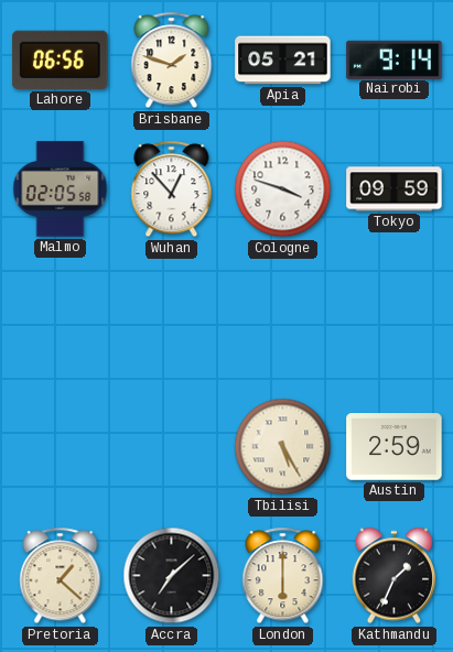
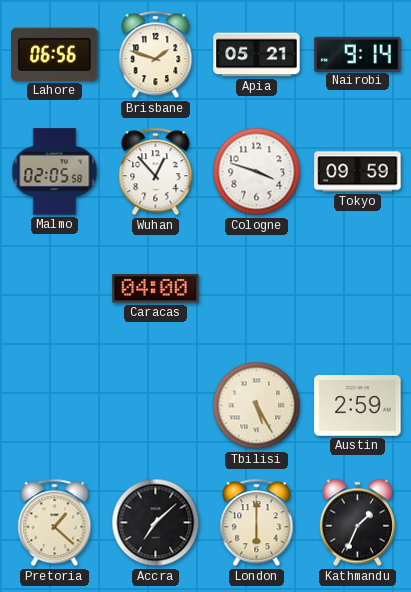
Caracas: none -> 04:00
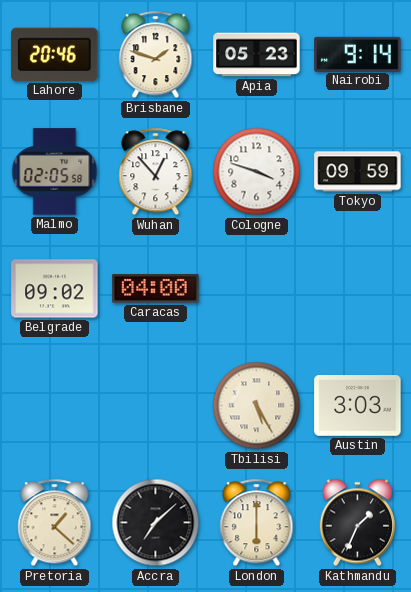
Lahore: 06:56 -> 20:46
Apia: 05:21 -> 05:23
Belgrade: none -> 09:02
Austin: 2:59 -> 3:03
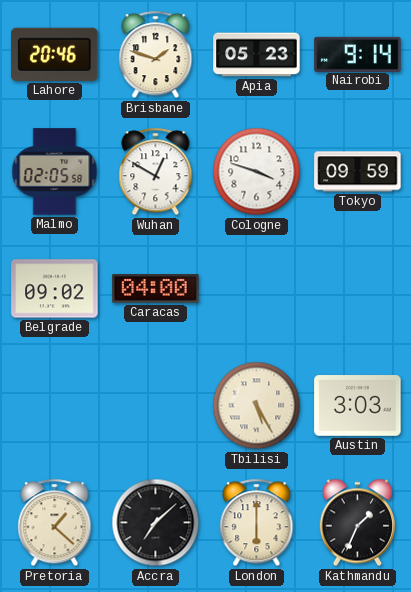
Wuhan: 12:53 -> 12:50
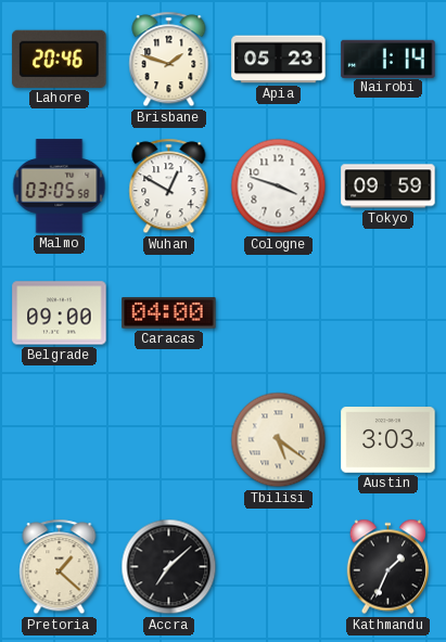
Nairobi: 9:14 -> 1:14
Malmo: 02:05 -> 03:05
Belgrade: 09:02 -> 09:00
Tbilisi: 5:25 -> 5:21
London: 6:00 -> none
